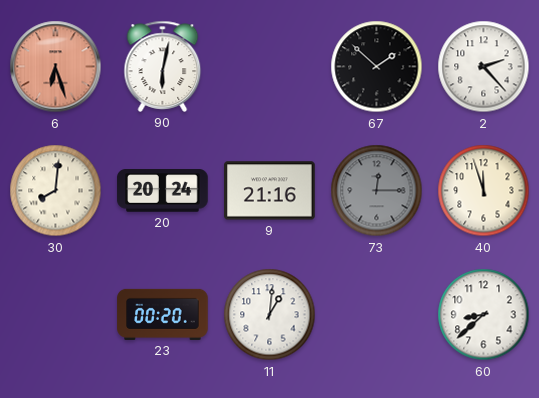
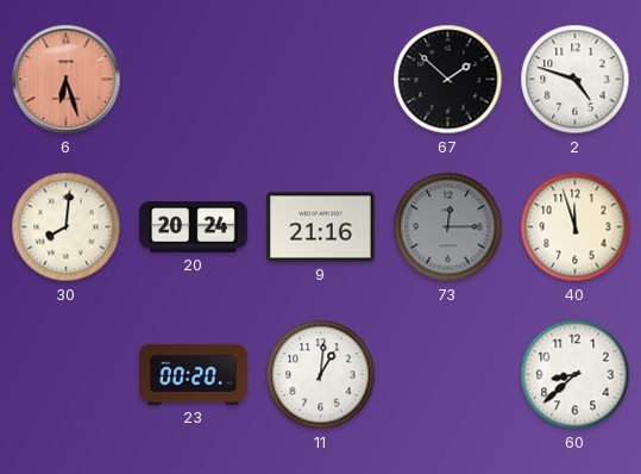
90: 6:02 -> none
2: 2:23 -> 4:48
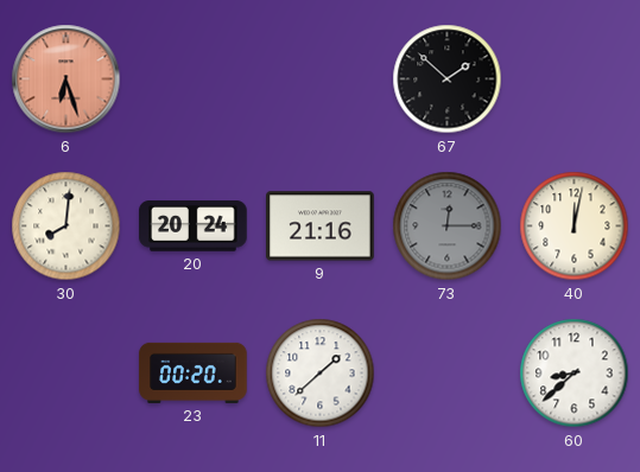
2: 4:48 -> none
40: 11:57 -> 12:02
11: 1:01 -> 1:38
